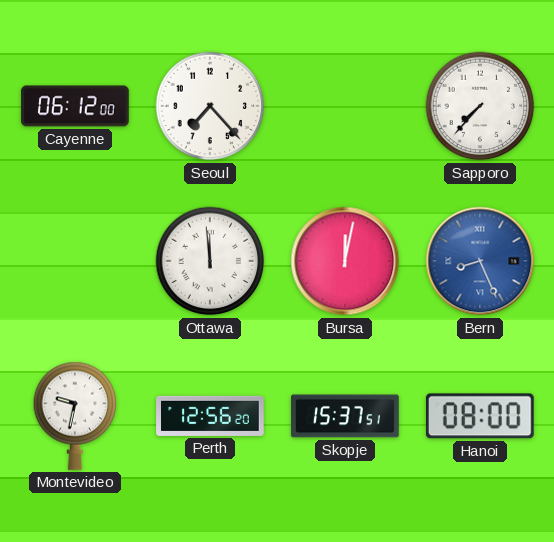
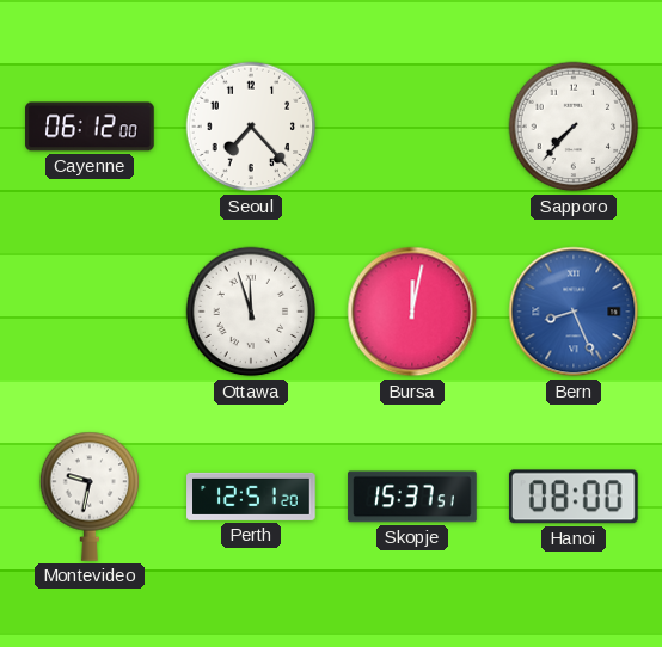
Ottawa: 11:59 -> 11:57
Perth: 12:56 -> 12:51
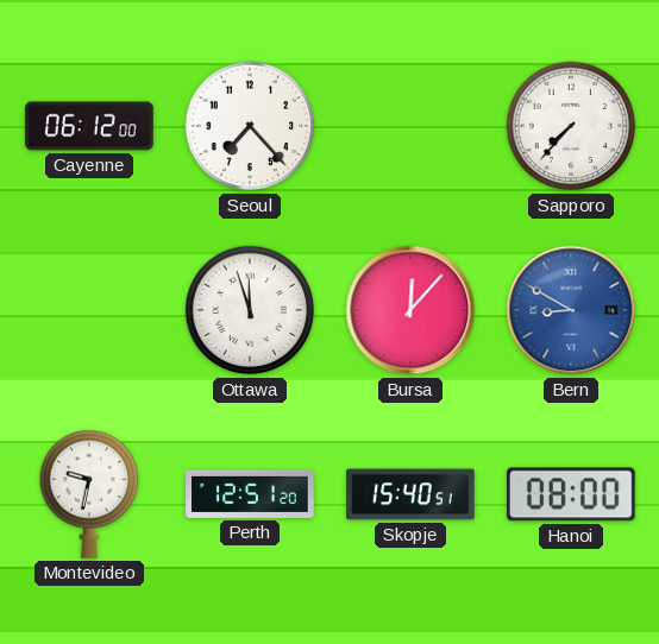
Bursa: 12:02 -> 12:07
Bern: 8:26 -> 8:50
Skopje: 15:37 -> 15:40
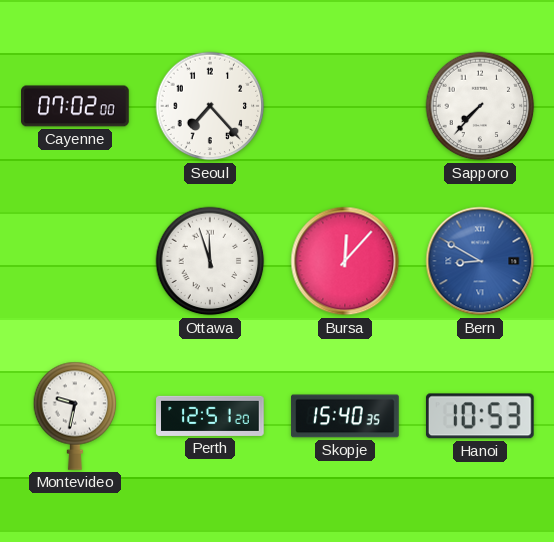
Cayenne: 06:12 -> 07:02
Skopje: 15:40:51 -> 15:40:35
Hanoi: 08:00 -> 10:53
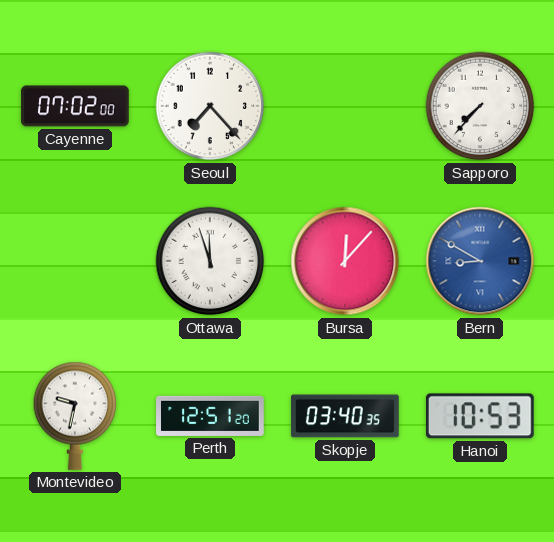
Skopje: 15:40 -> 03:40
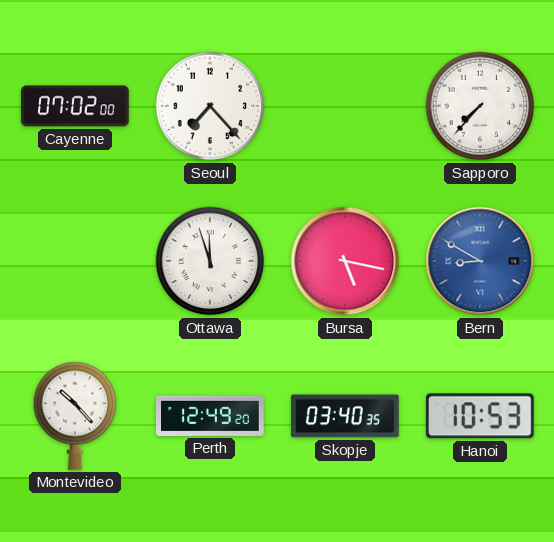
Bursa: 12:07 -> 5:17
Montevideo: 9:32 -> 10:23
Perth: 12:51 -> 12:49
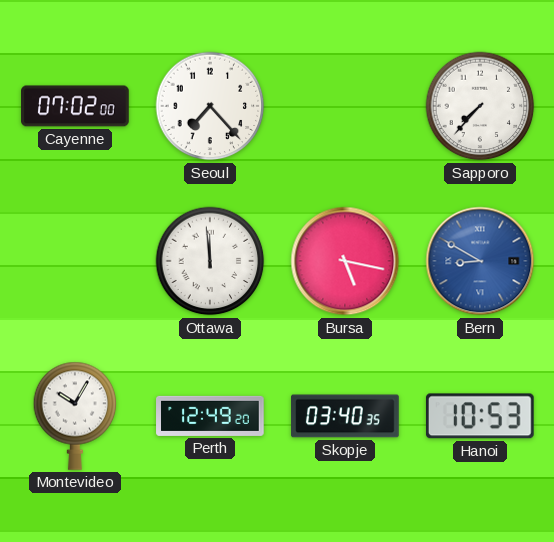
Ottawa: 11:57 -> 11:59
Montevideo: 10:23 -> 10:05
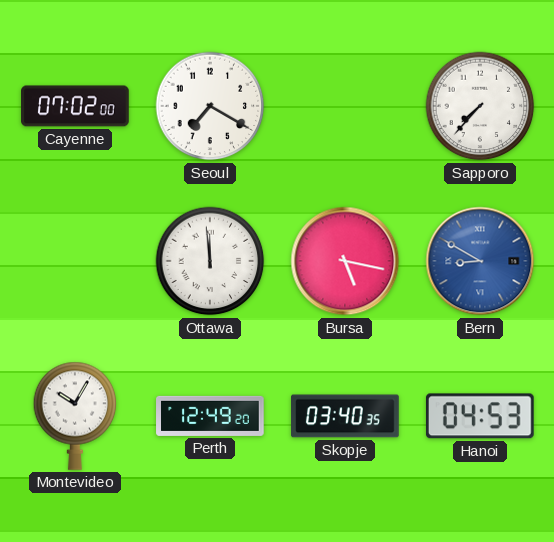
Seoul: 7:23 -> 7:20
Hanoi: 10:53 -> 04:53
